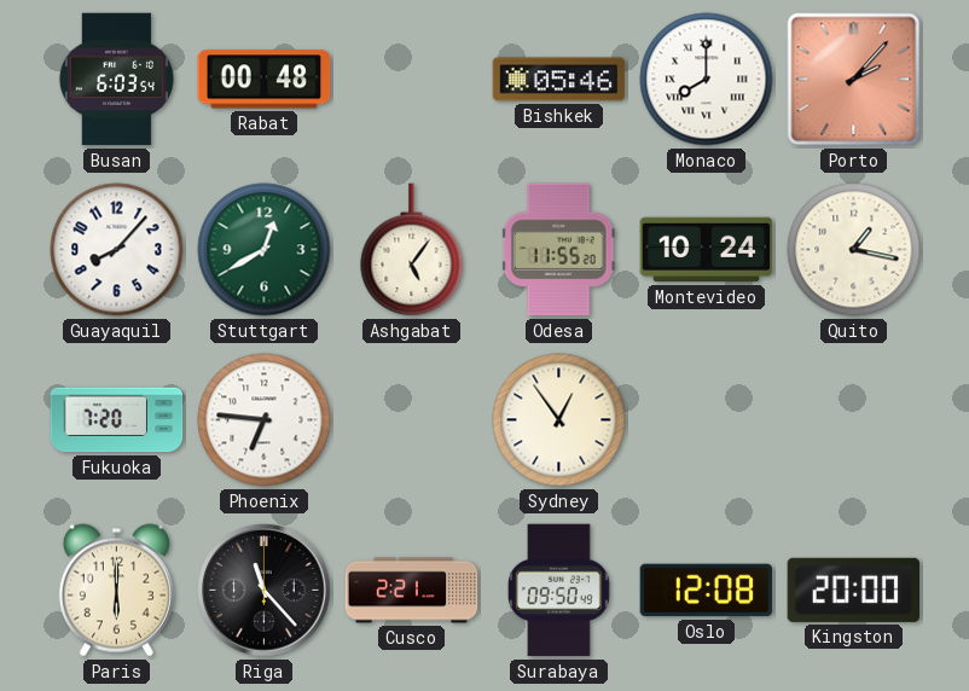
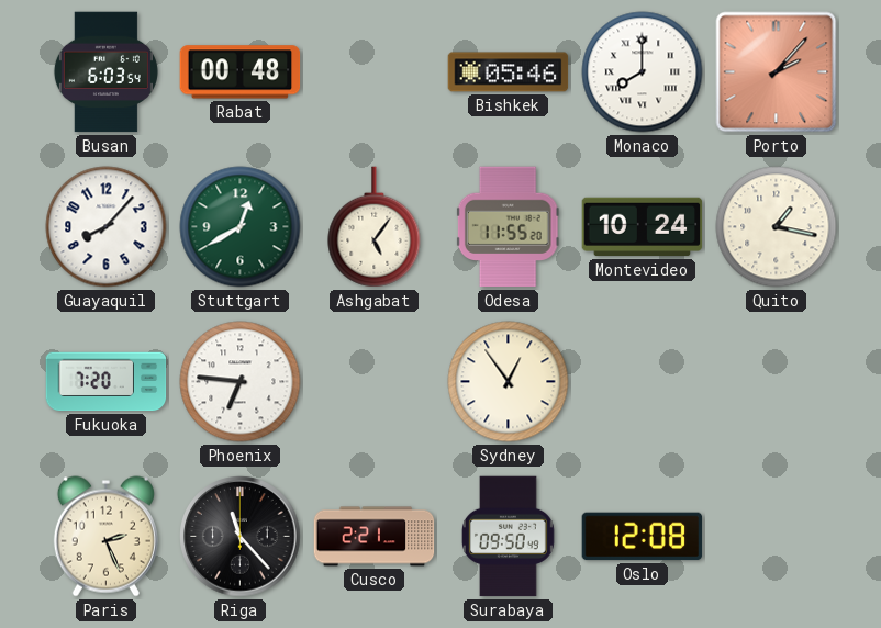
Paris: 6:00 -> 2:26
Kingston: 20:00 -> none
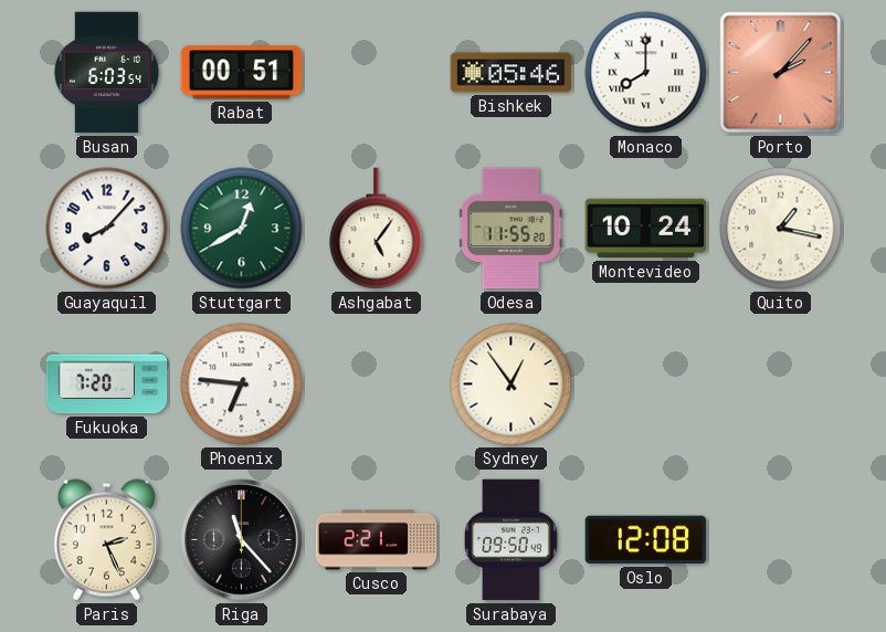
Rabat: 00:48 -> 00:51
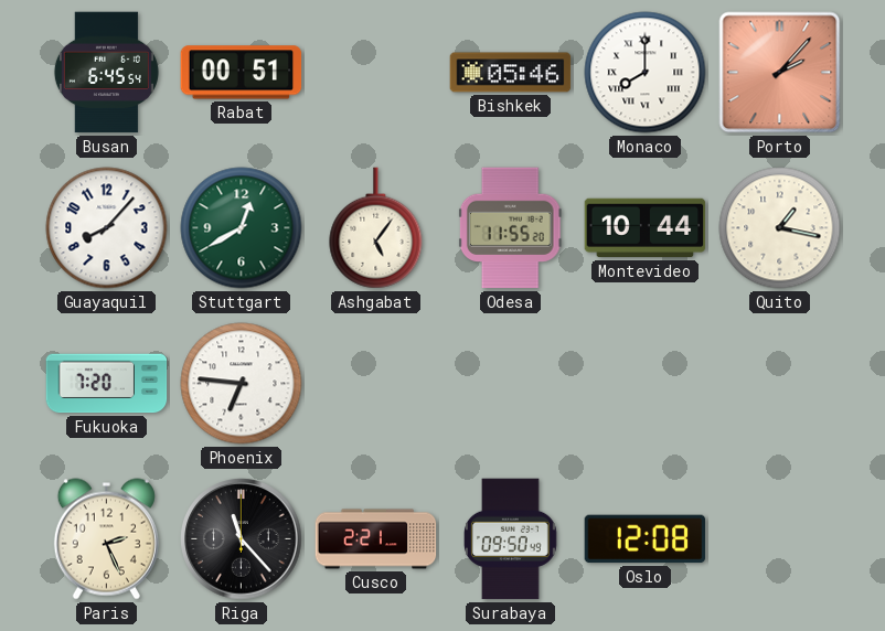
Busan: 6:03 -> 6:45
Montevideo: 10:24 -> 10:44
Sydney: 12:54 -> none
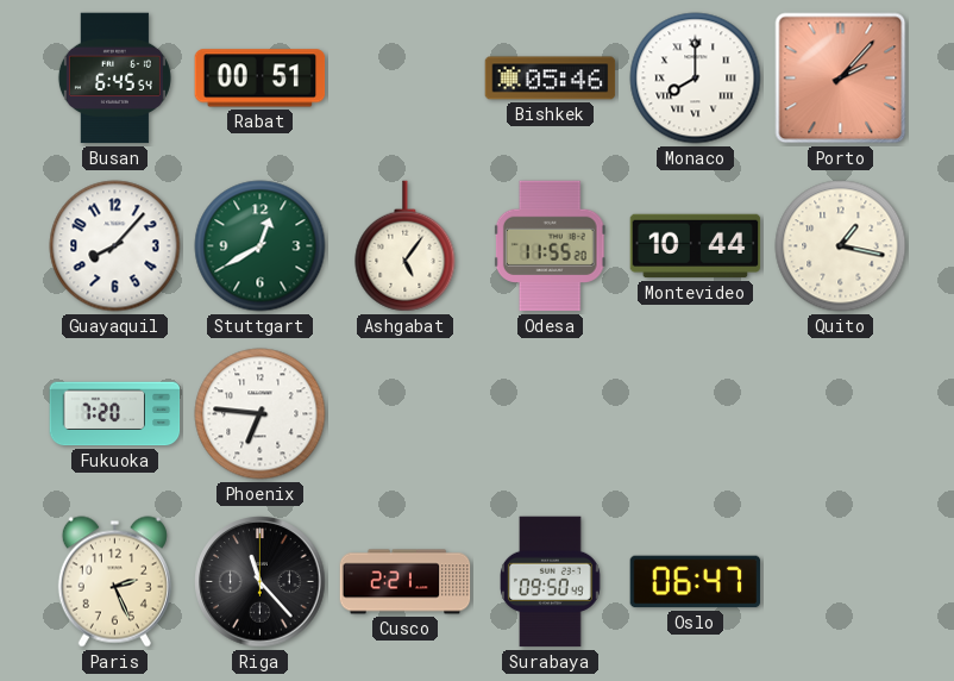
Oslo: 12:08 -> 06:47
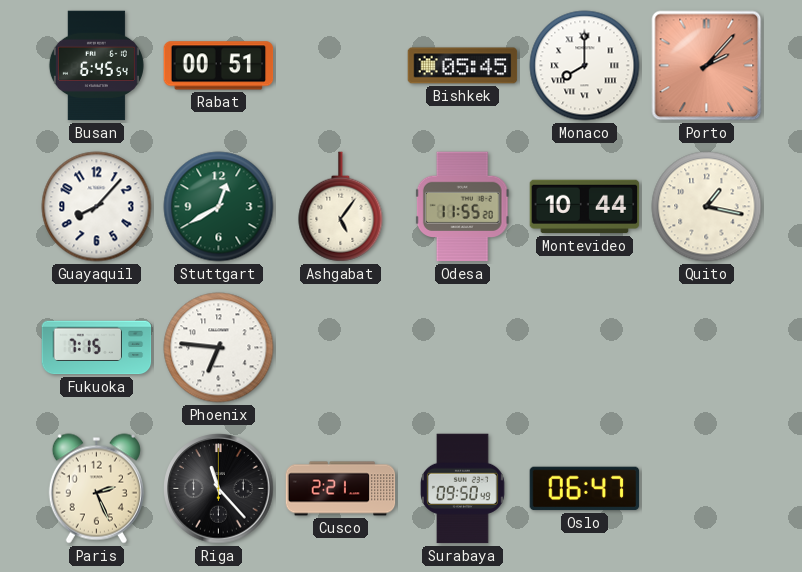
Bishkek: 05:46 -> 05:45
Fukuoka: 7:20 -> 7:15
